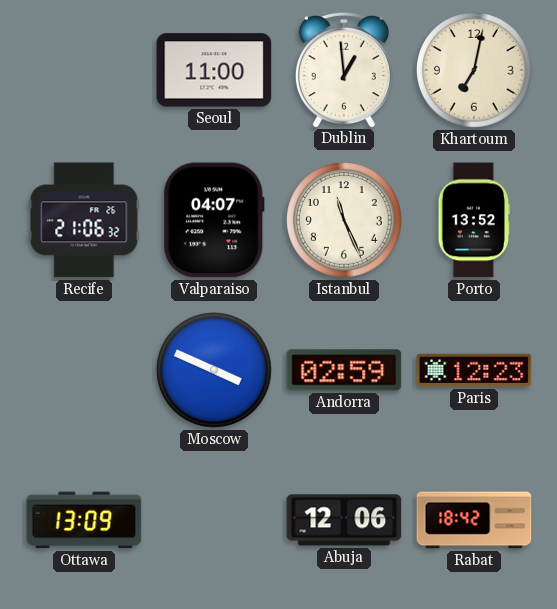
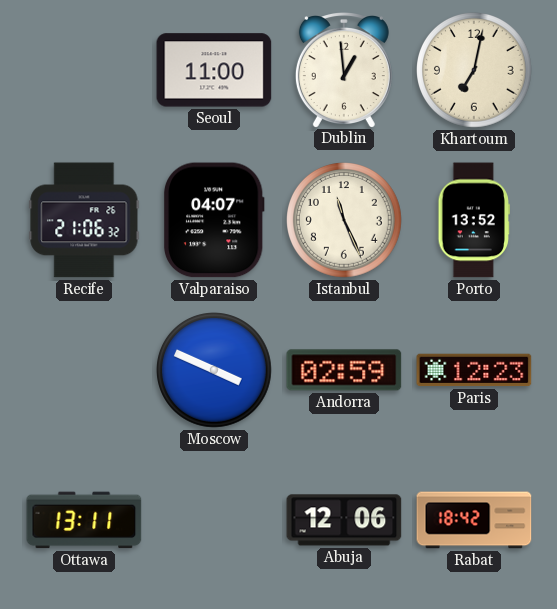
Ottawa: 13:09 -> 13:11
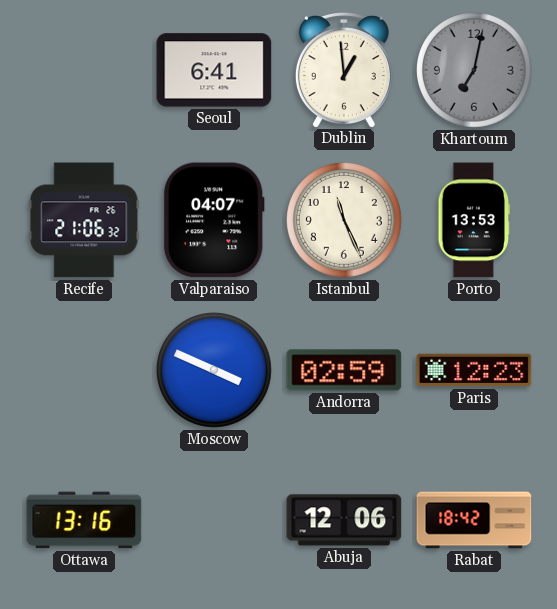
Seoul: 11:00 -> 6:41
Khartoum dial: cream -> grey
Porto: 13:52 -> 13:53
Ottawa: 13:11 -> 13:16
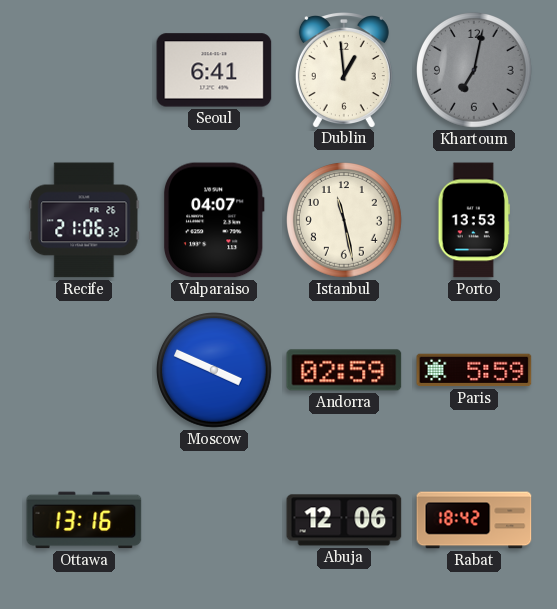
Istanbul: 11:26 -> 11:28
Paris: 12:23 -> 5:59
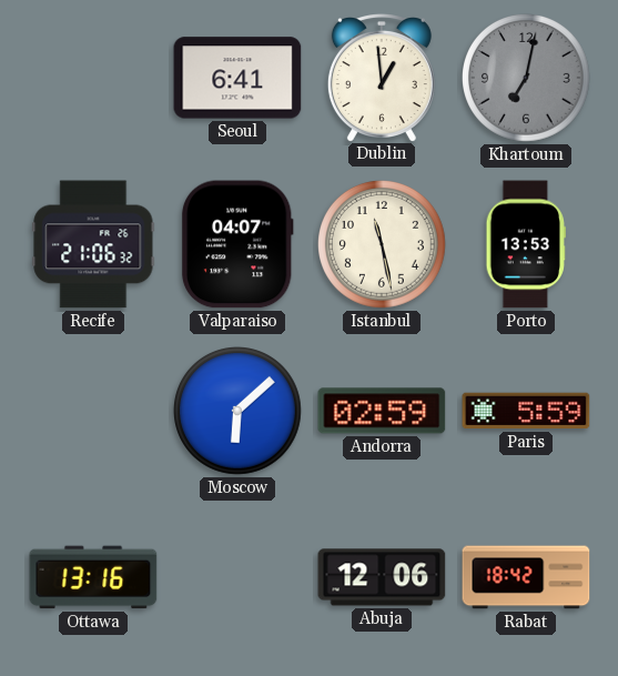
Moscow: 3:49 -> 6:08
